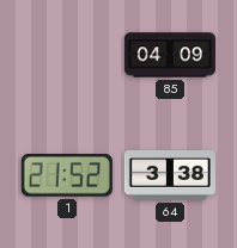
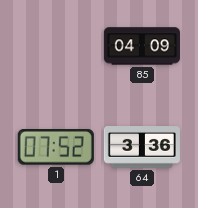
1: 21:52 -> 07:52
64: 3:38 -> 3:36
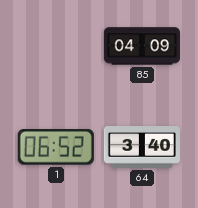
1: 07:52 -> 06:52
64: 3:36 -> 3:40
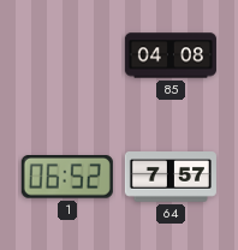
85: 04:09 -> 04:08
64: 3:40 -> 7:57
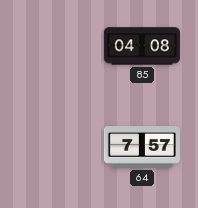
1: 06:52 -> none
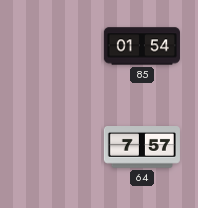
85: 04:08 -> 01:54
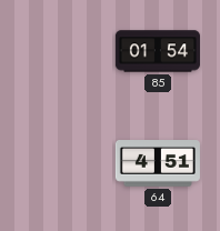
64: 7:57 -> 4:51
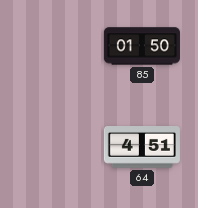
85: 01:54 -> 01:50
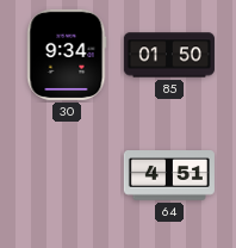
30: none -> 9:34
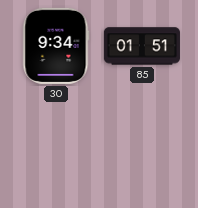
85: 01:50 -> 01:51
64: 4:51 -> none
